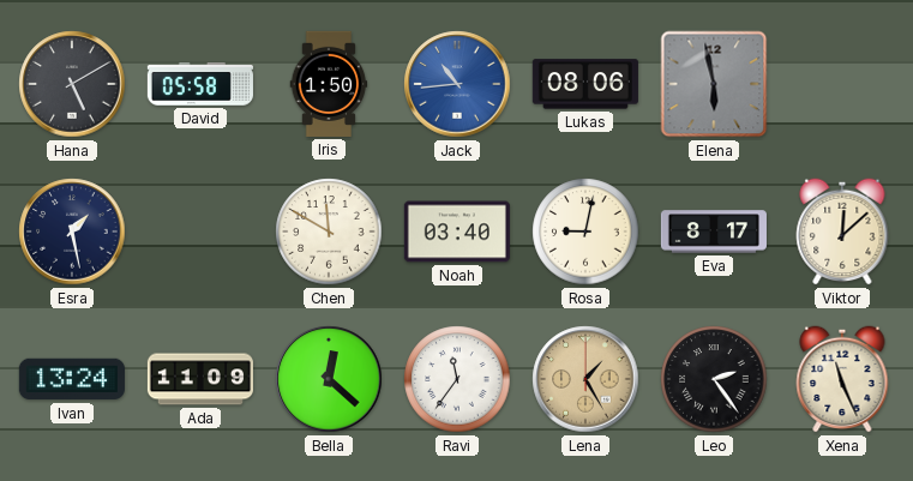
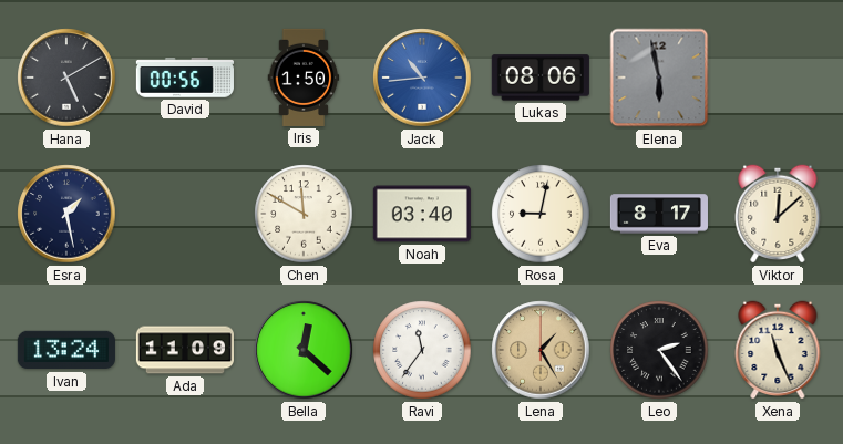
David: 05:58 -> 00:56
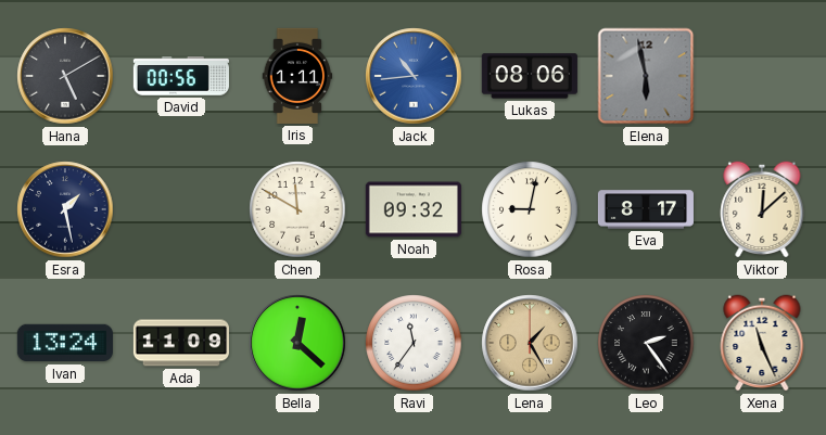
Iris: 1:50 -> 1:11
Noah: 03:40 -> 09:32
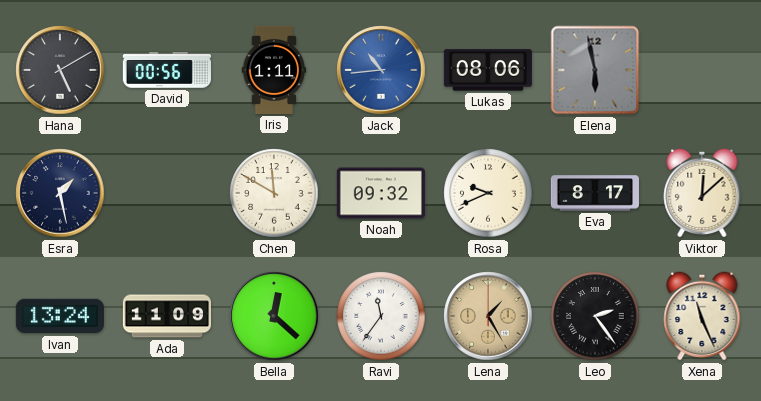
Rosa: 9:02 -> 9:41
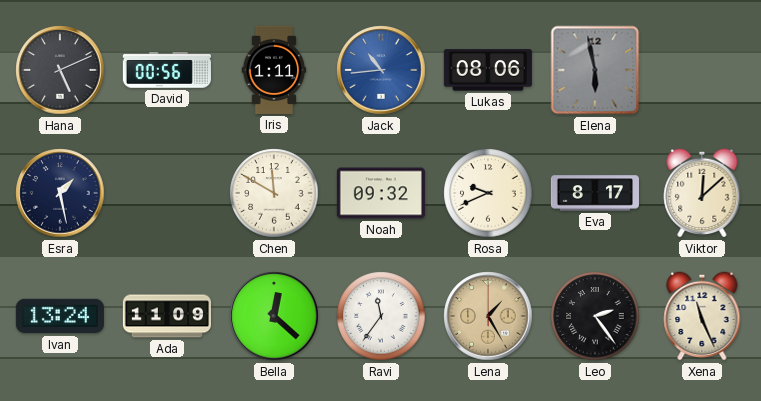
Hana: 5:10 -> 5:11
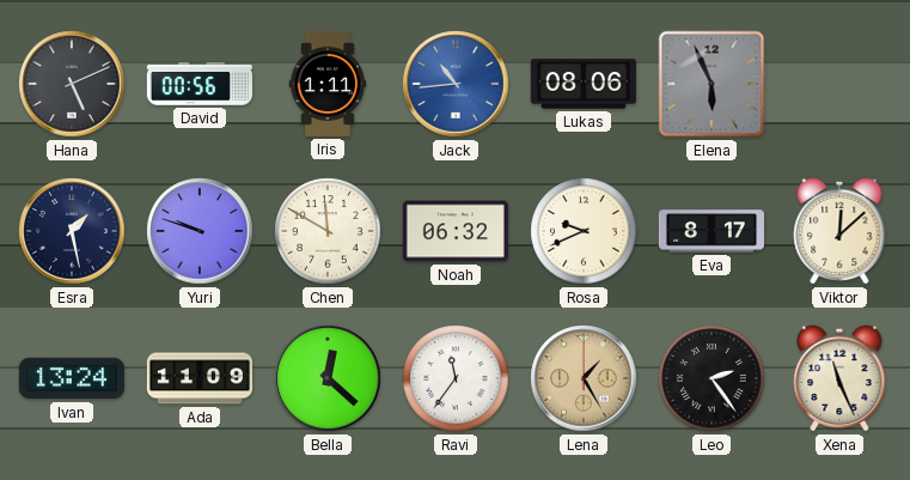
Elena: 5:58 -> 5:56
Yuri: none -> 9:48
Noah: 09:32 -> 06:32
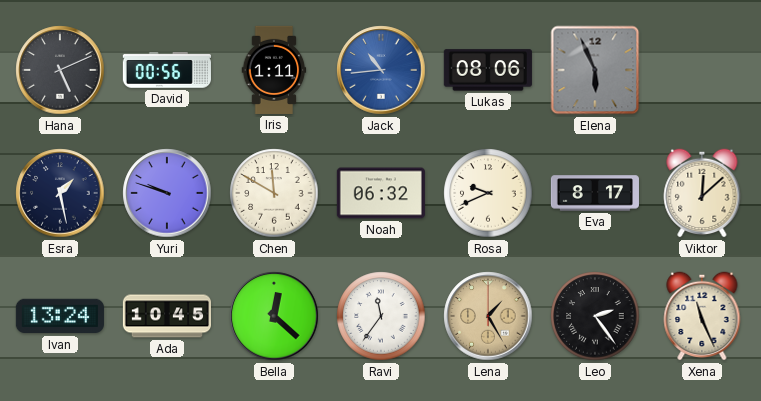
Ada: 11:09 -> 10:45
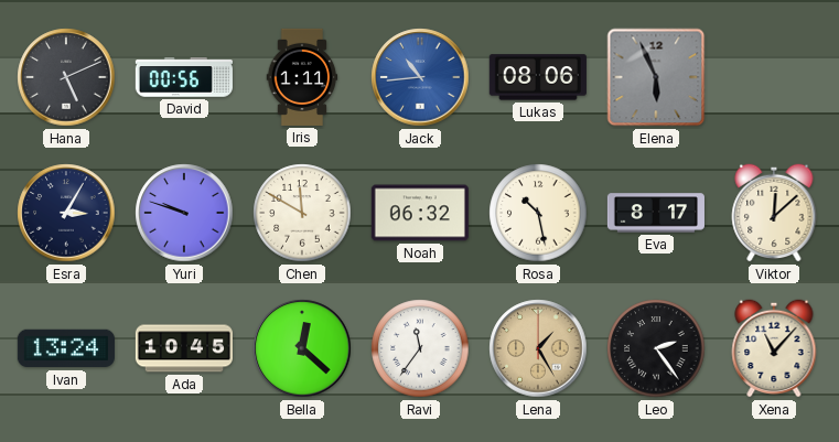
Esra: 1:28 -> 3:05
Rosa: 9:41 -> 10:28
Xena: 11:26 -> 11:07
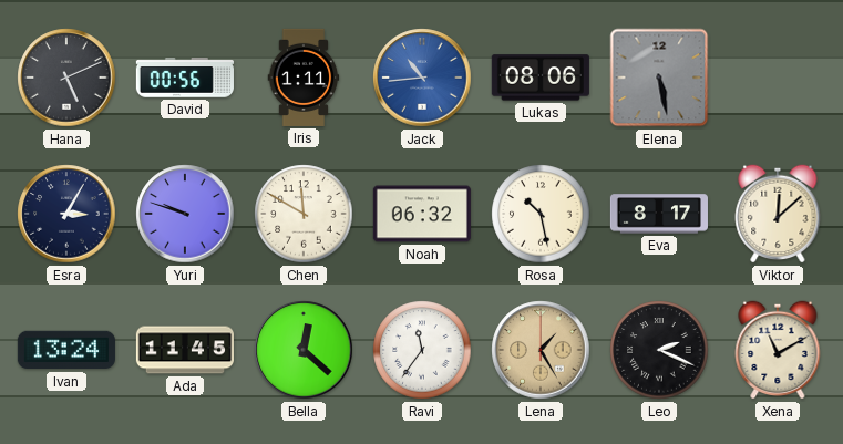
Elena: 5:56 -> 5:28
Ada: 10:45 -> 11:45
Leo: 2:24 -> 2:19
Xena: 11:07 -> 11:10
